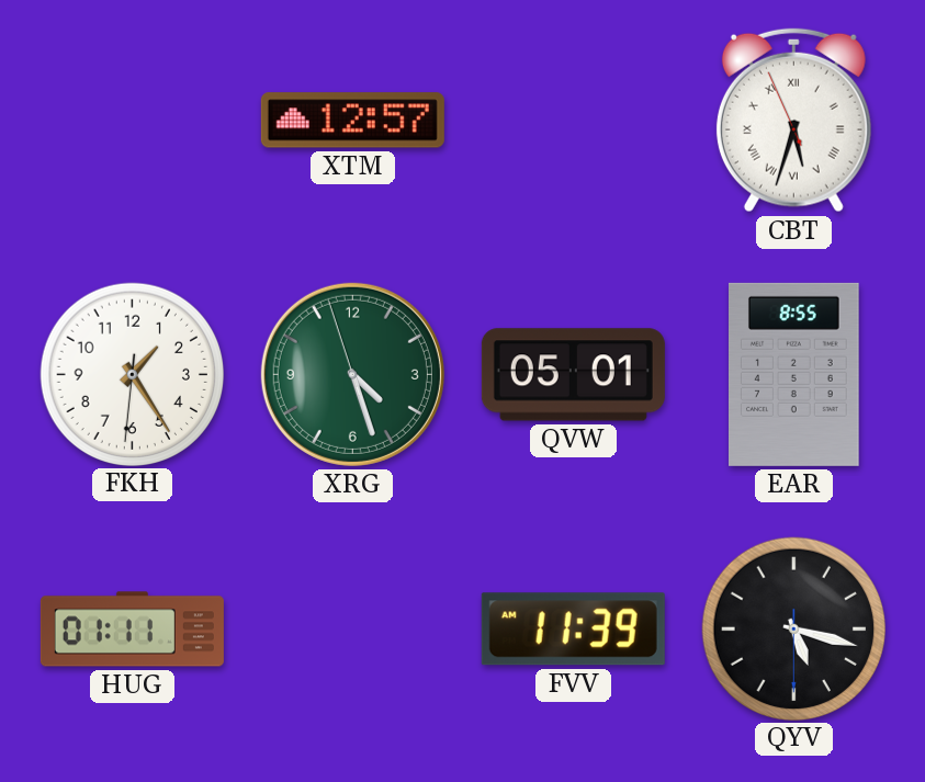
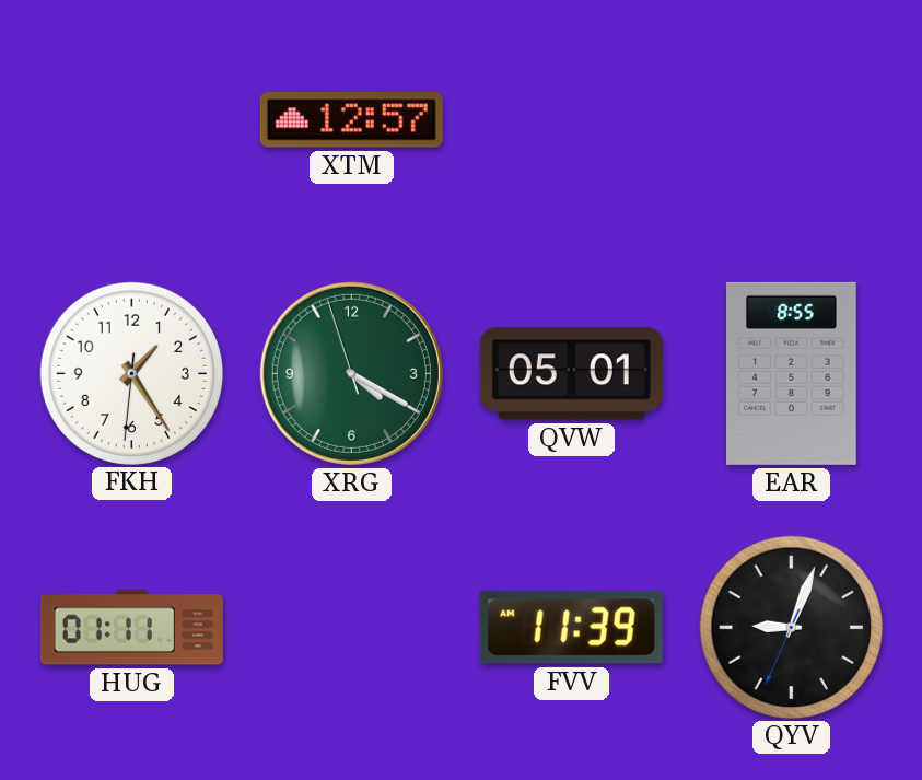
CBT: 5:32 -> none
XRG: 4:26 -> 4:19
QYV: 5:17 -> 9:03
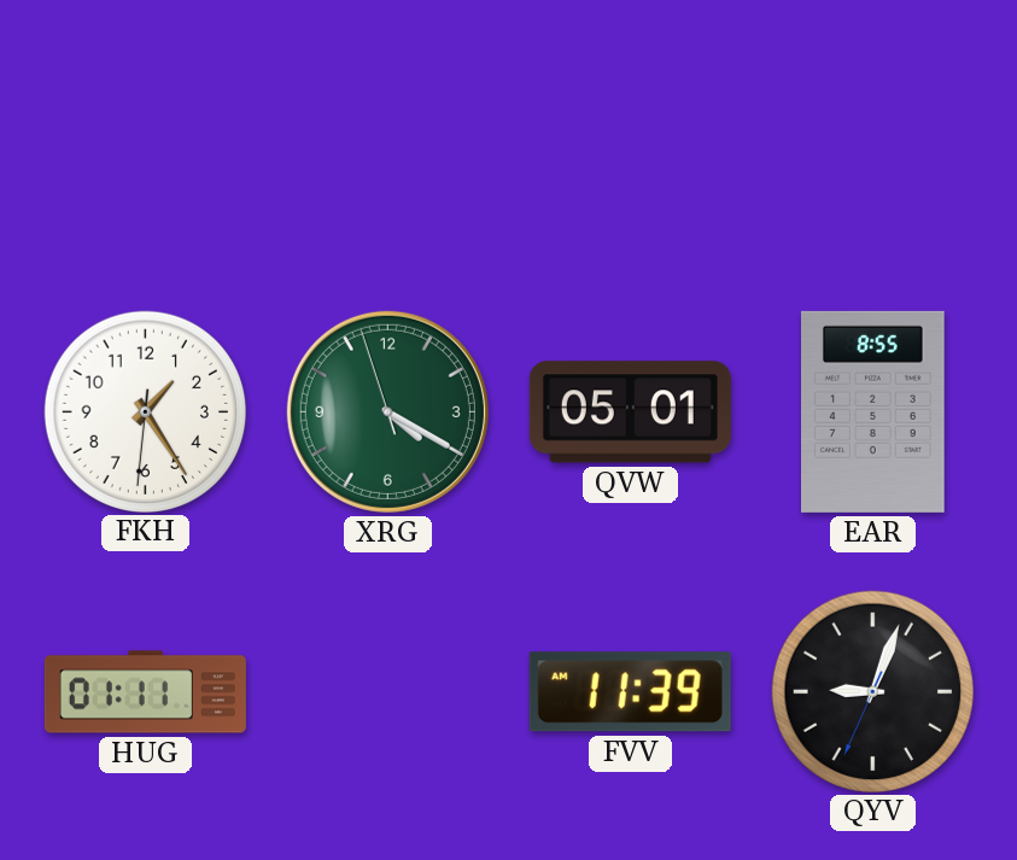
XTM: 12:57 -> none
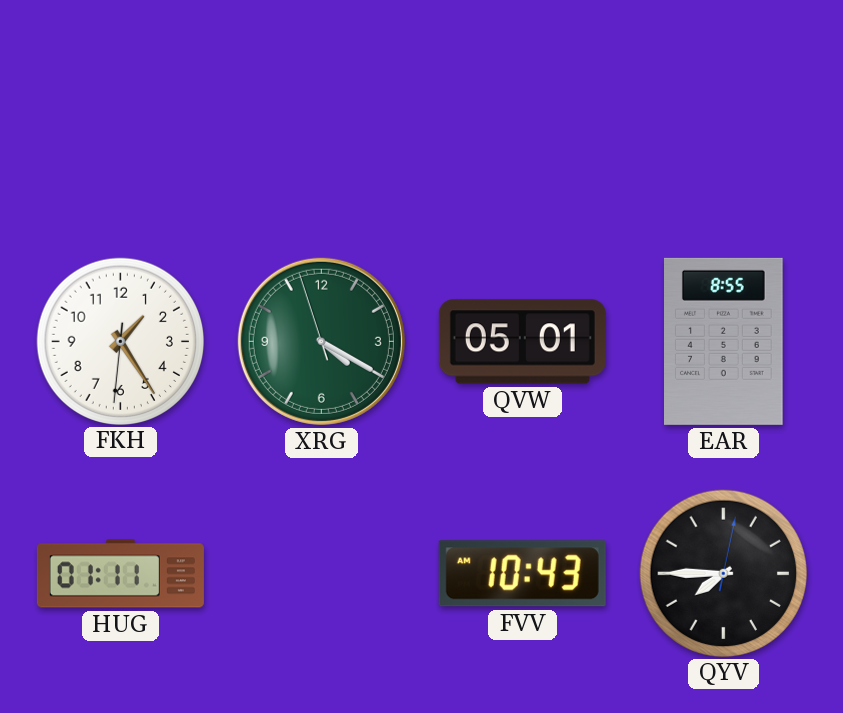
FVV: 11:39 -> 10:43
QYV: 9:03 -> 7:45
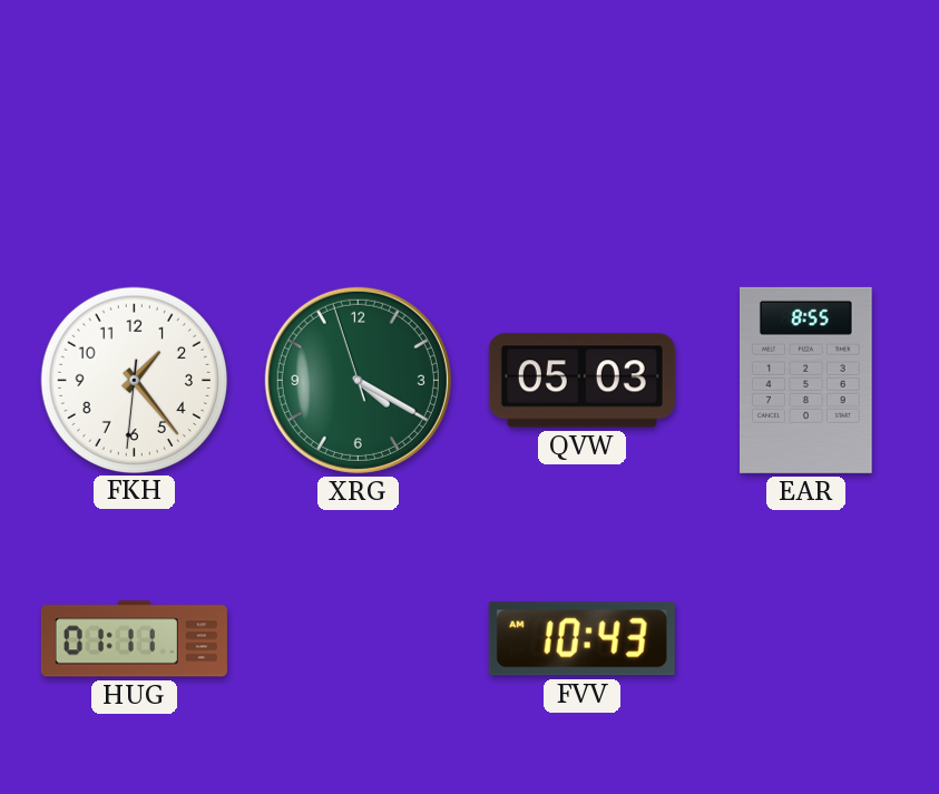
FKH: 1:24 -> 1:23
QVW: 05:01 -> 05:03
QYV: 7:45 -> none
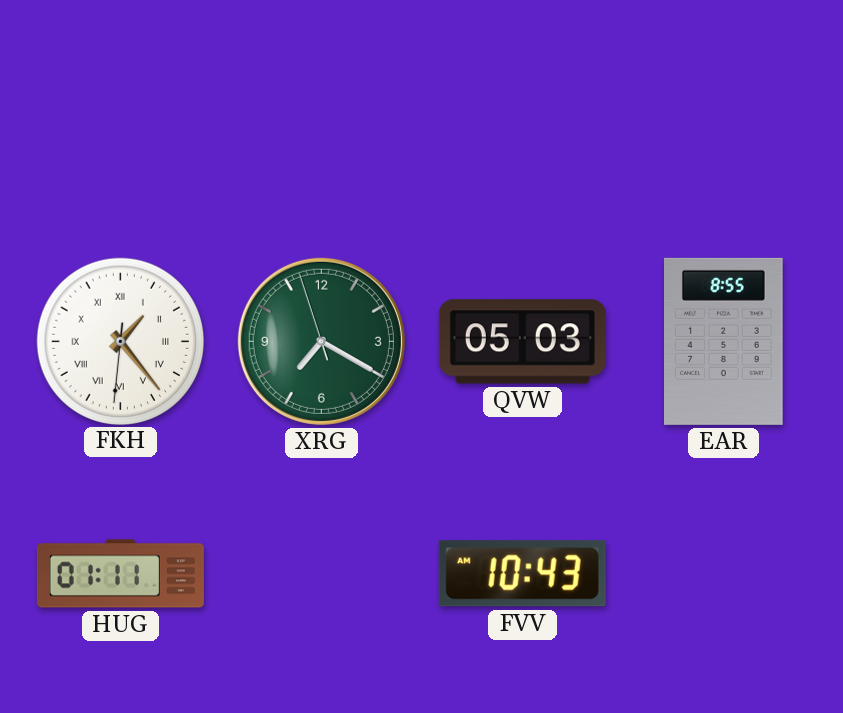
FKH numerals: Arabic -> Roman
XRG: 4:19 -> 7:19
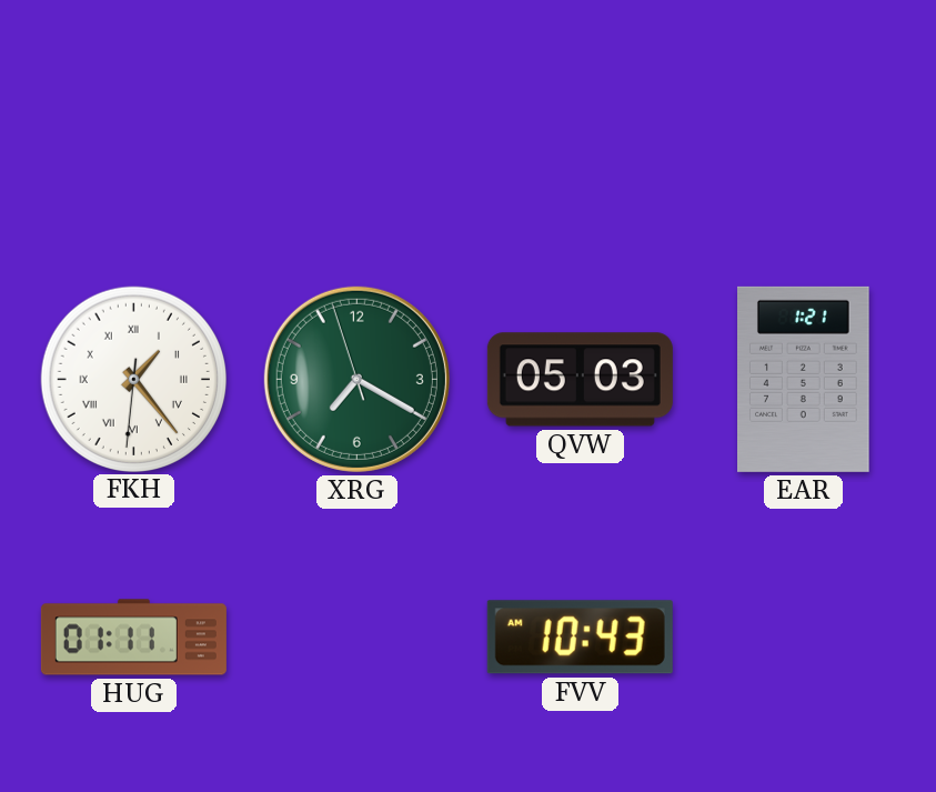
EAR: 8:55 -> 1:21
